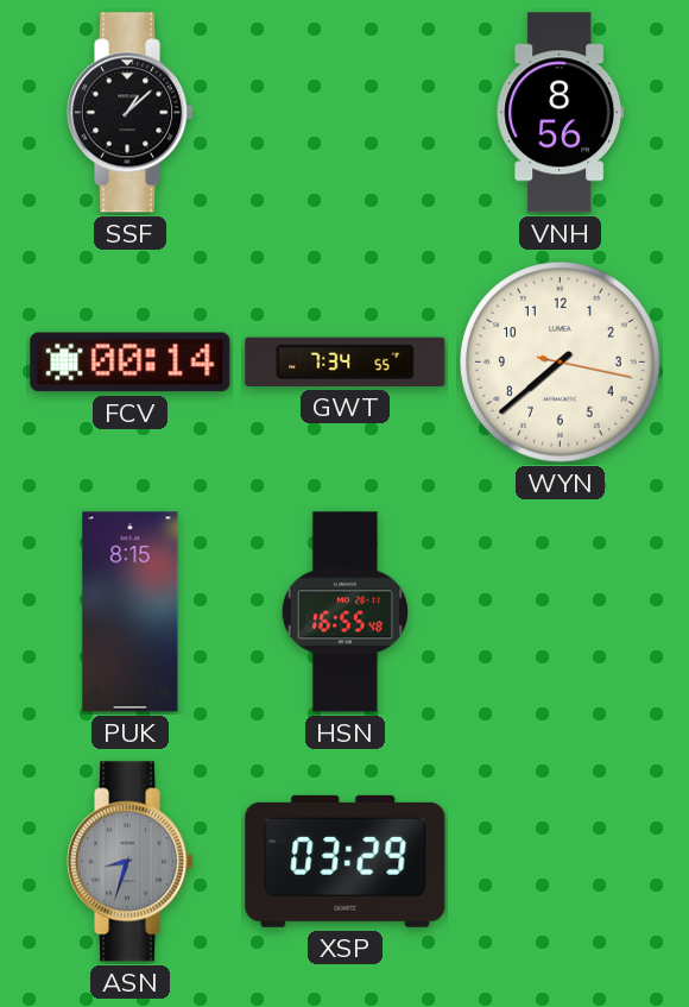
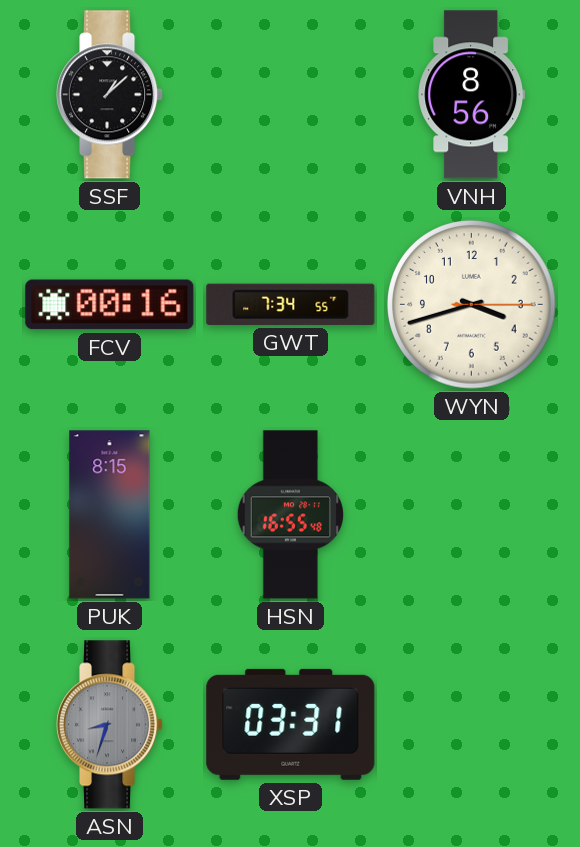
FCV: 00:14 -> 00:16
WYN: 7:38 -> 3:42
XSP: 03:29 -> 03:31
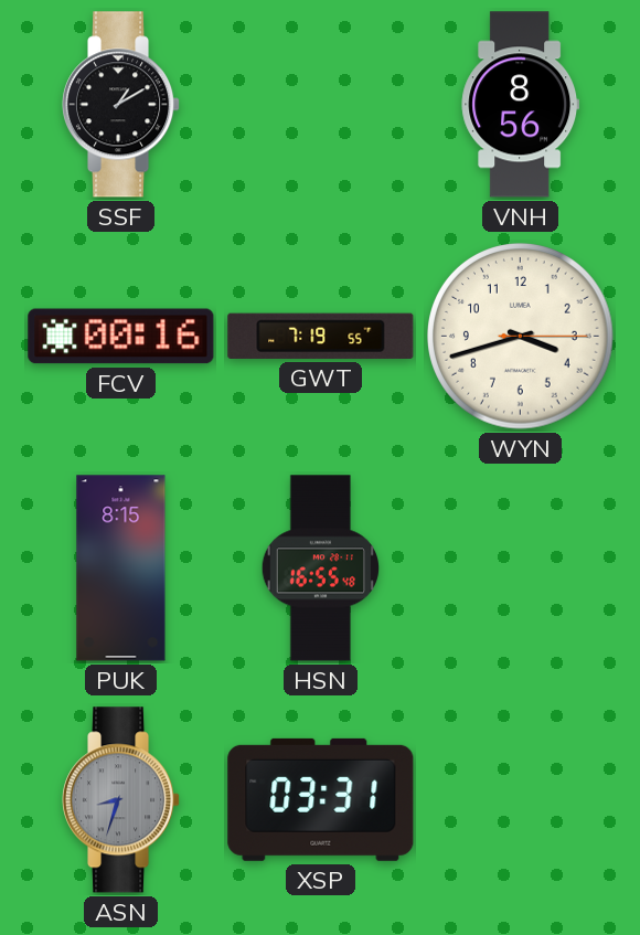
SSF: 1:08 -> 1:10
GWT: 7:34 -> 7:19
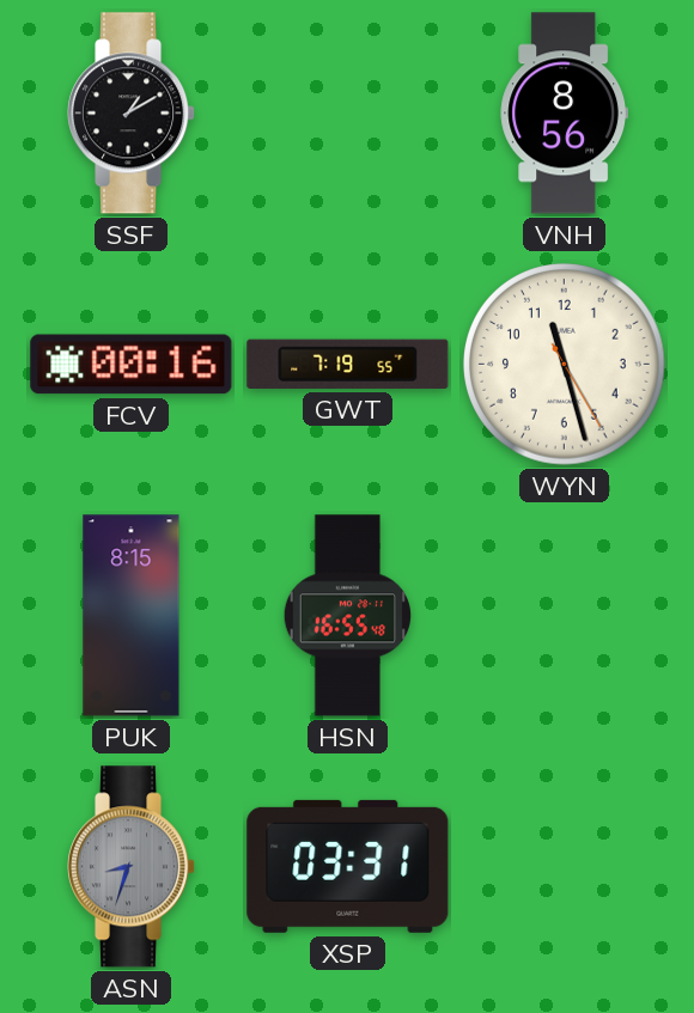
WYN: 3:42 -> 11:27
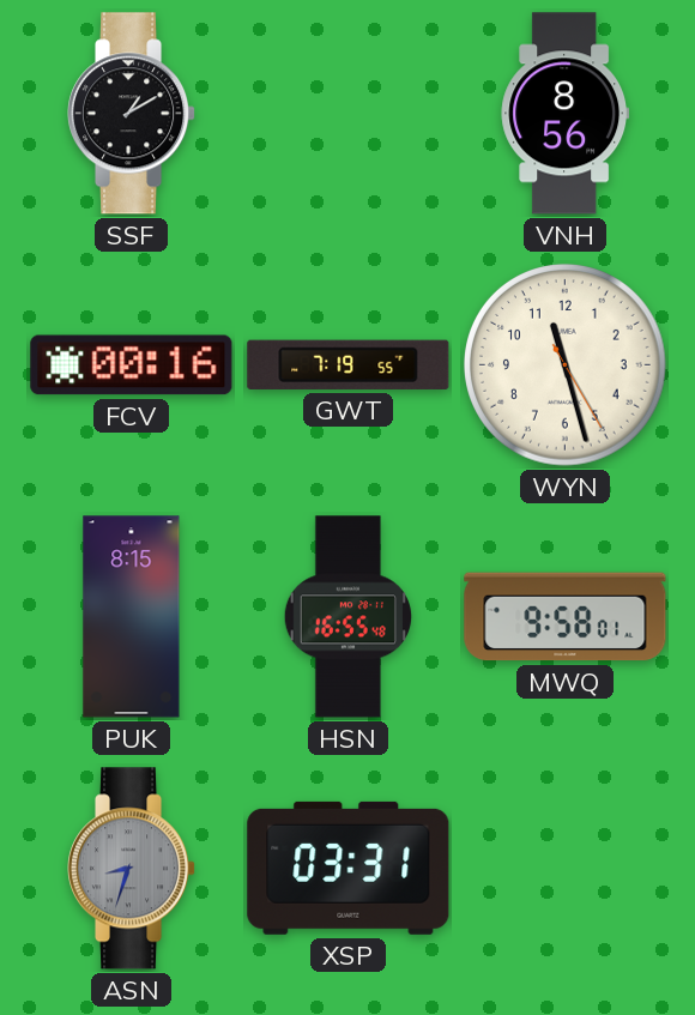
MWQ: none -> 9:58
